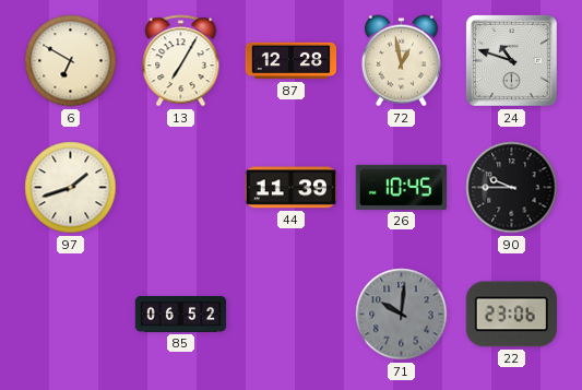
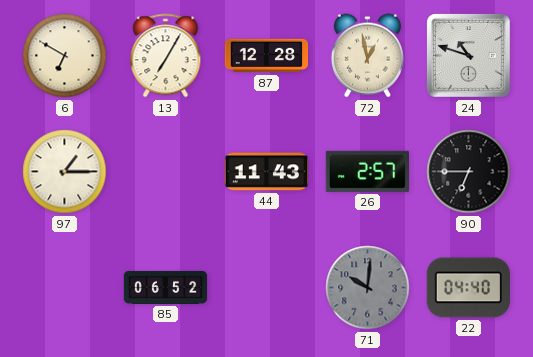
97: 1:42 -> 1:15
44: 11:39 -> 11:43
26: 10:45 -> 2:57
90: 9:45 -> 6:45
22: 23:06 -> 04:40
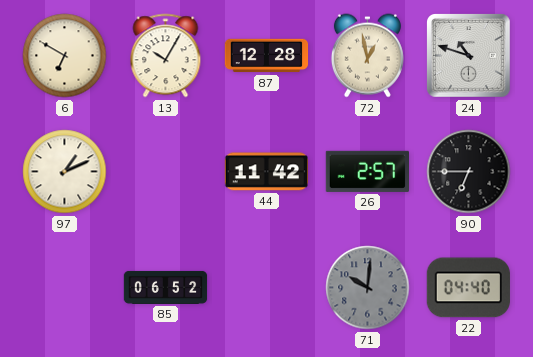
13: 7:05 -> 10:05
97: 1:15 -> 1:11
44: 11:43 -> 11:42
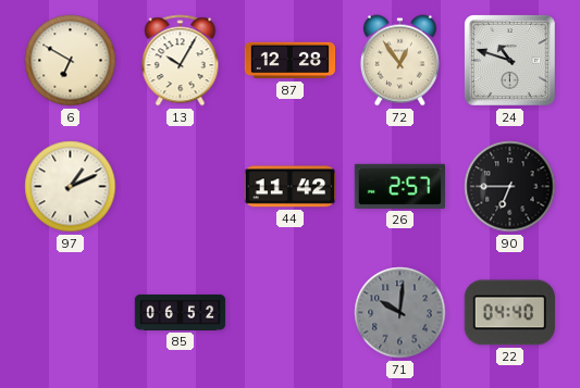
72: 12:58 -> 12:54
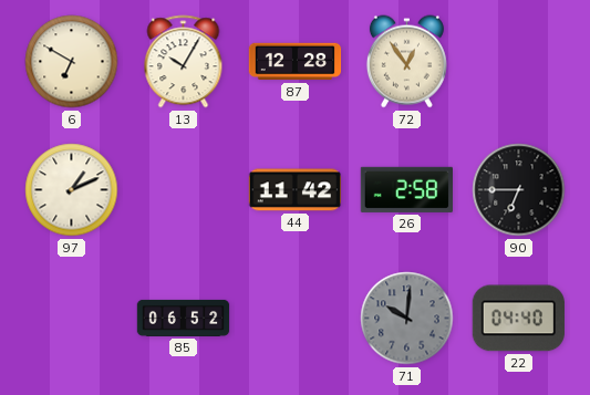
24: 10:48 -> none
26: 2:57 -> 2:58
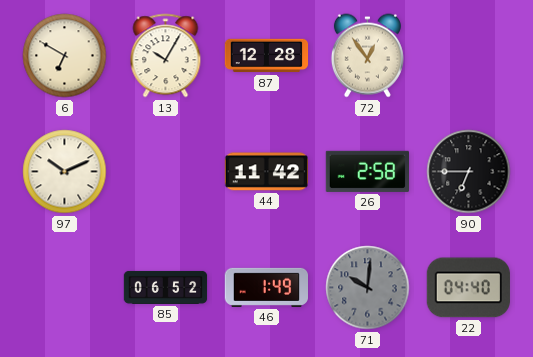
97: 1:11 -> 10:11
46: none -> 1:49
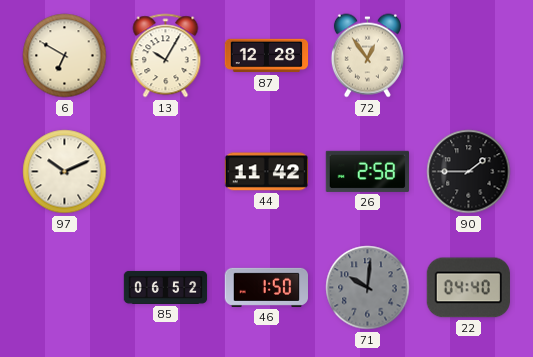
90: 6:45 -> 1:45
46: 1:49 -> 1:50
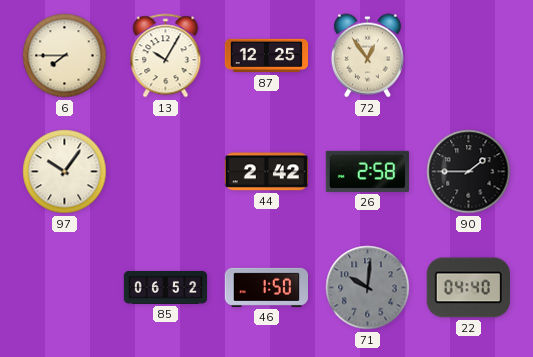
6: 6:50 -> 7:45
87: 12:28 -> 12:25
97: 10:11 -> 10:06
44: 11:42 -> 2:42
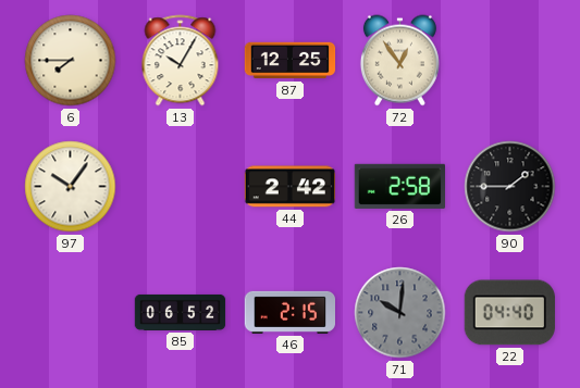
46: 1:50 -> 2:15
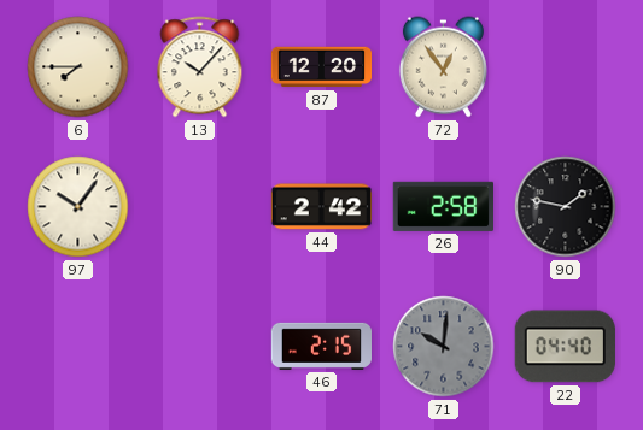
13: 10:05 -> 10:07
87: 12:25 -> 12:20
90: 1:45 -> 1:47
85: 06:52 -> none
